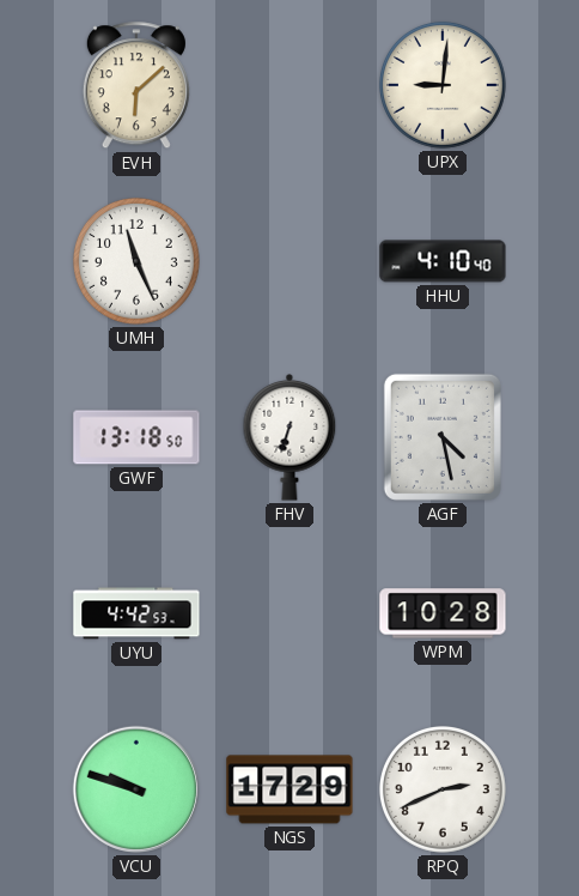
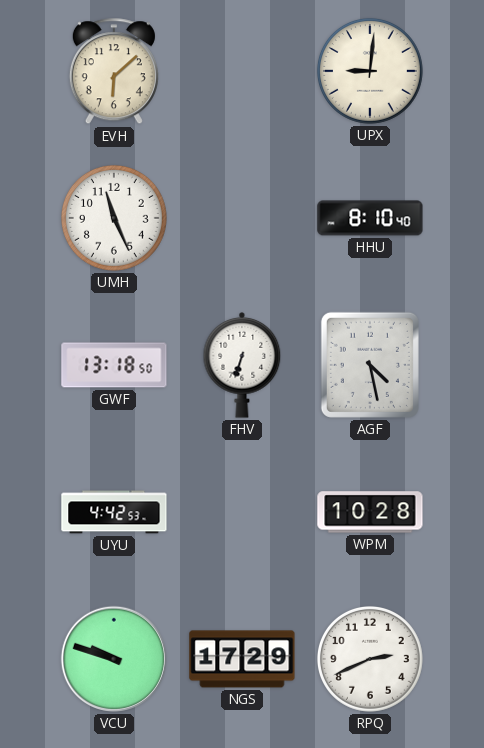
HHU: 4:10 -> 8:10
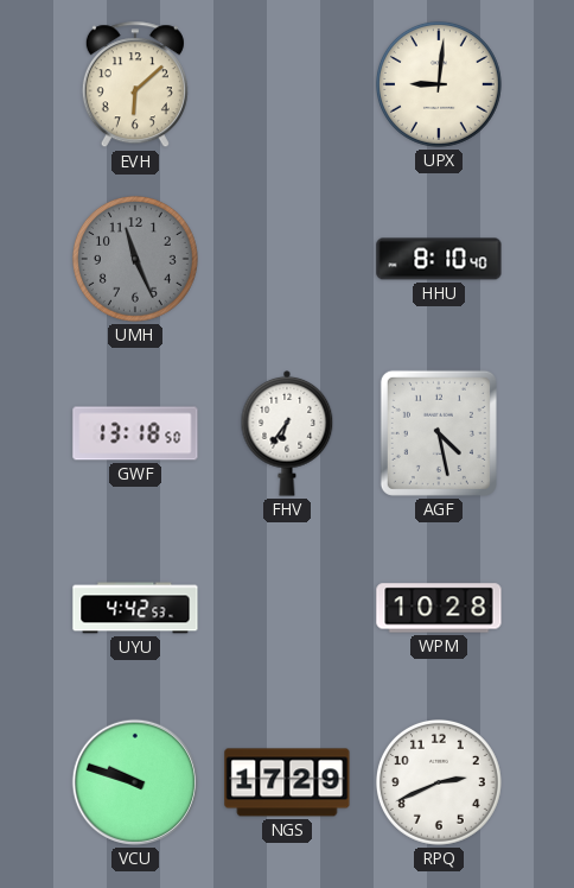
UMH dial: white -> grey
FHV: 6:33 -> 6:36
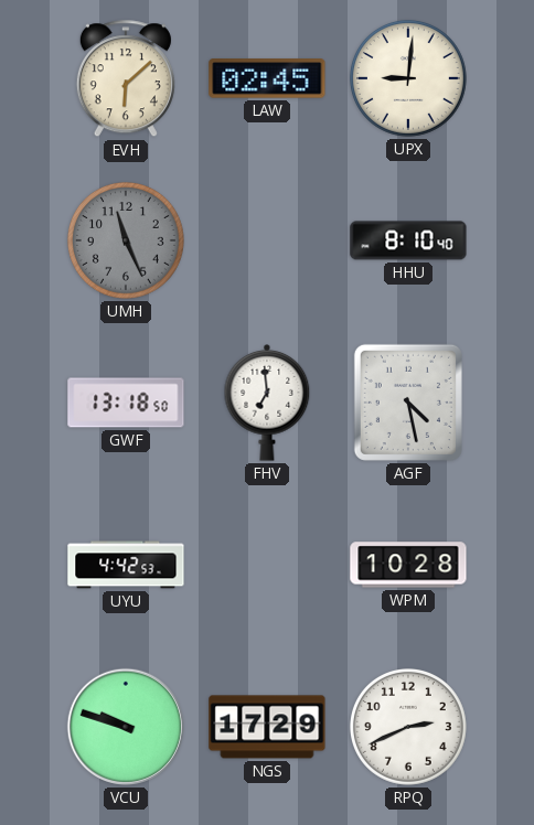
LAW: none -> 02:45
FHV: 6:36 -> 6:59
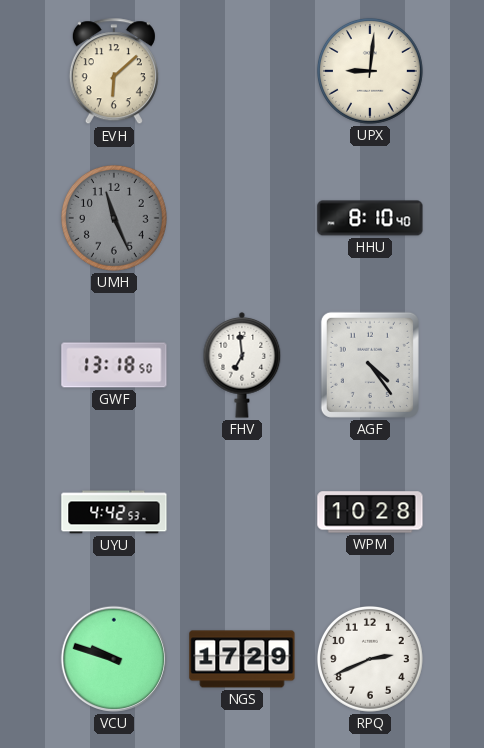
LAW: 02:45 -> none
AGF: 4:28 -> 4:24
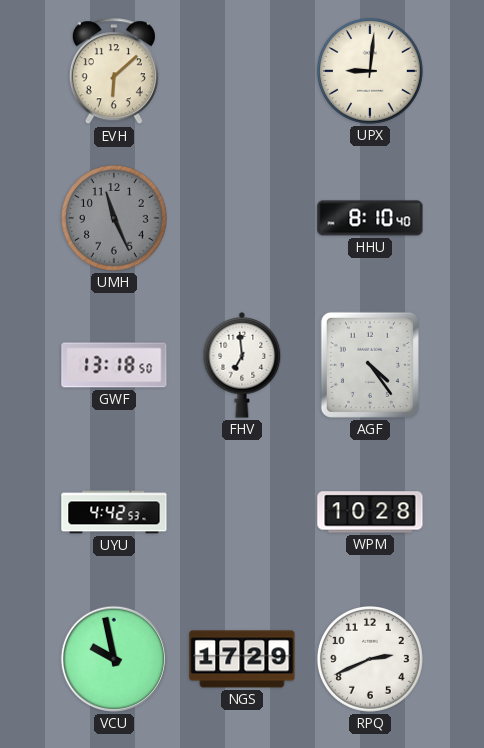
VCU: 9:48 -> 9:58
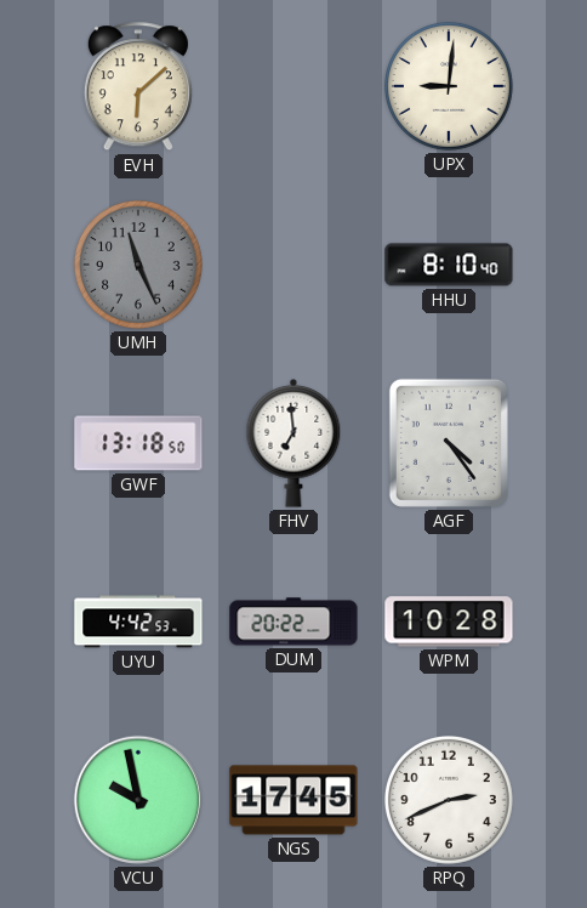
DUM: none -> 20:22
NGS: 17:29 -> 17:45
